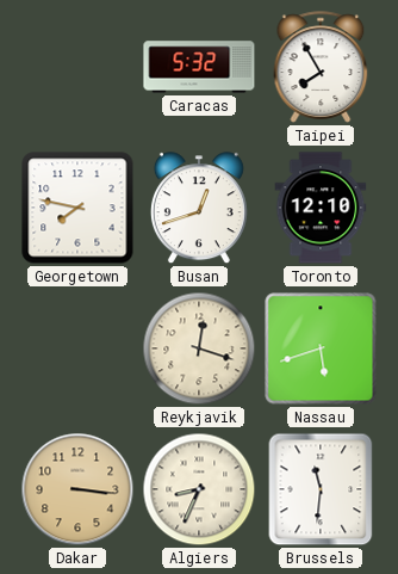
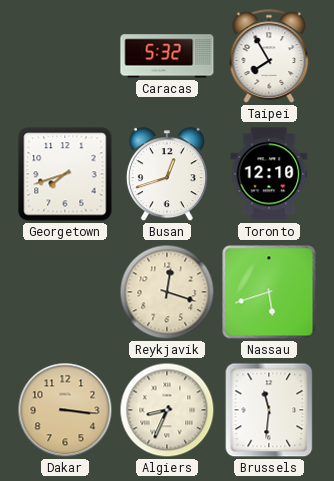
Georgetown: 7:47 -> 7:42
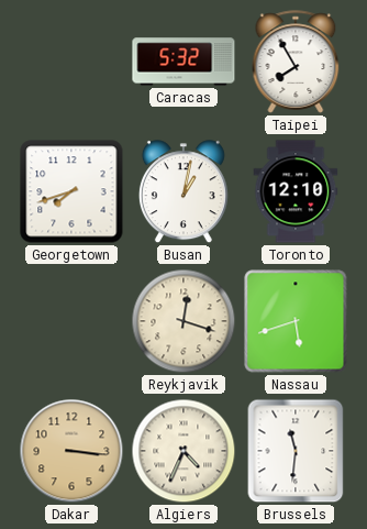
Busan: 12:42 -> 1:02
Algiers: 8:34 -> 4:34
